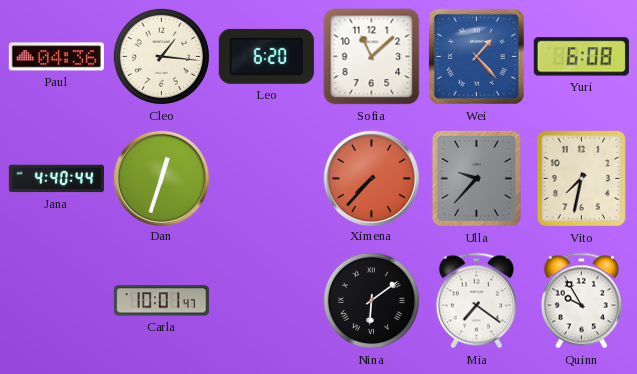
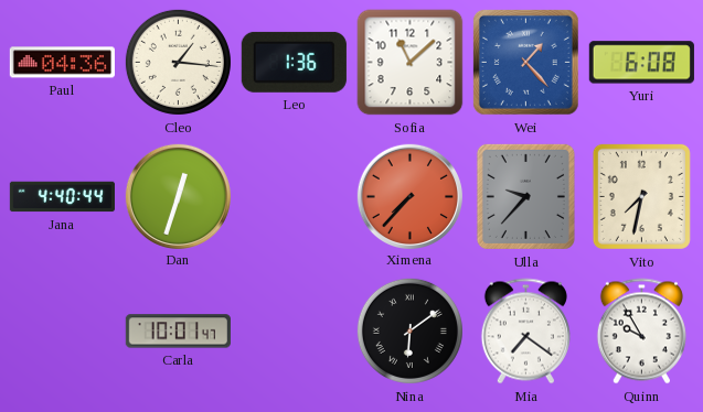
Leo: 6:20 -> 1:36
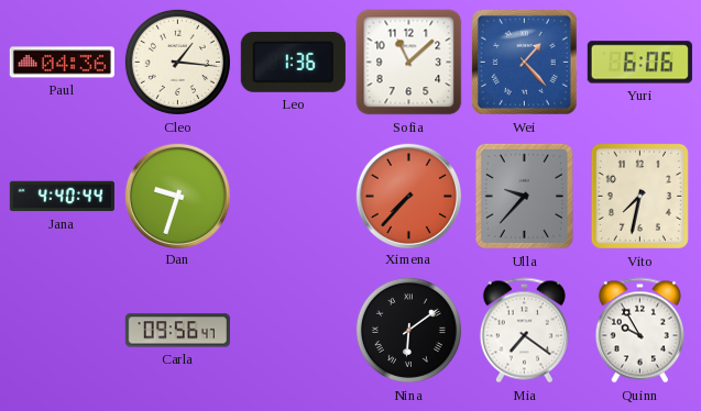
Yuri: 6:08 -> 6:06
Dan: 12:33 -> 9:33
Carla: 10:01 -> 09:56
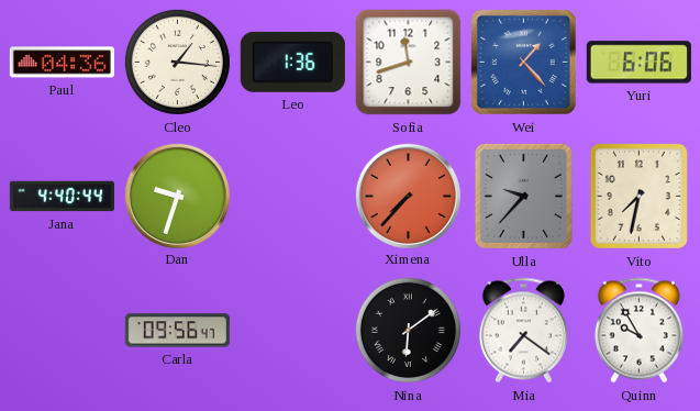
Sofia: 11:08 -> 11:42
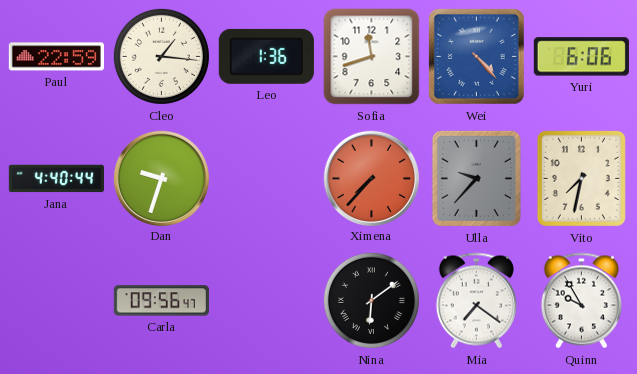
Paul: 04:36 -> 22:59
Wei: 1:23 -> 4:23
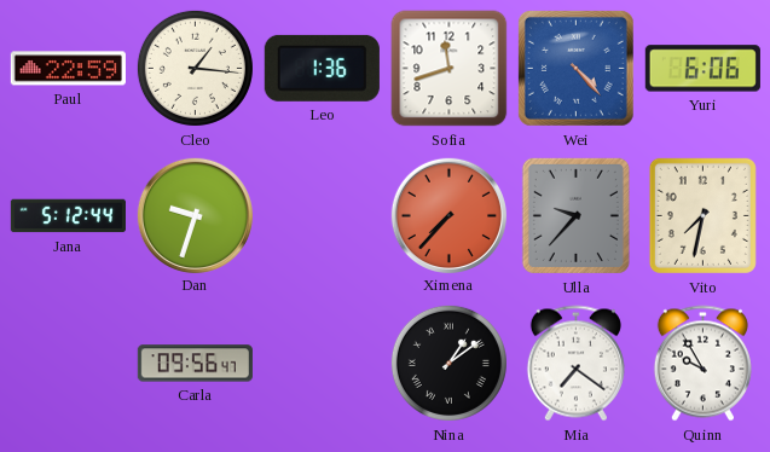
Jana: 4:40 -> 5:12
Nina: 6:09 -> 1:09
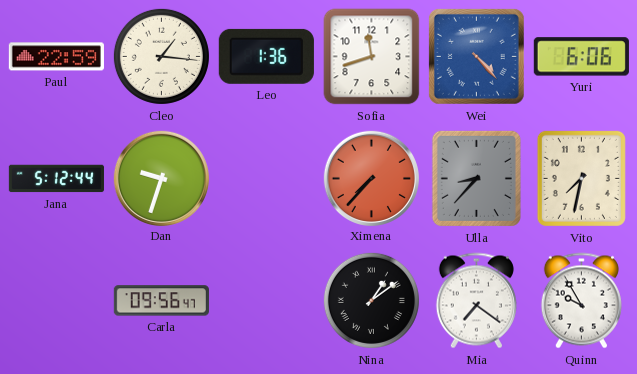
Ulla: 9:37 -> 8:37
